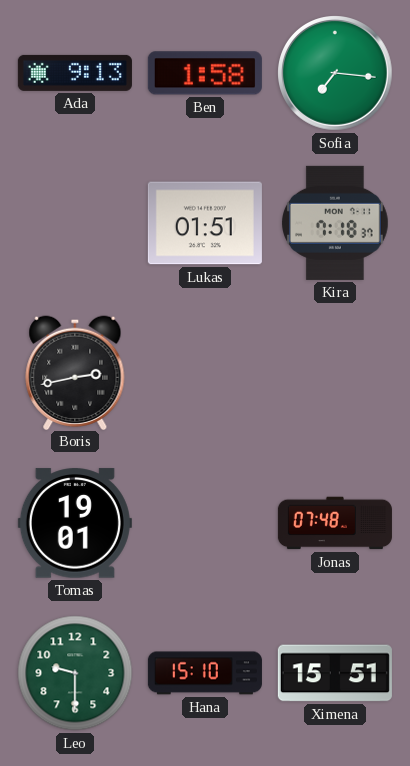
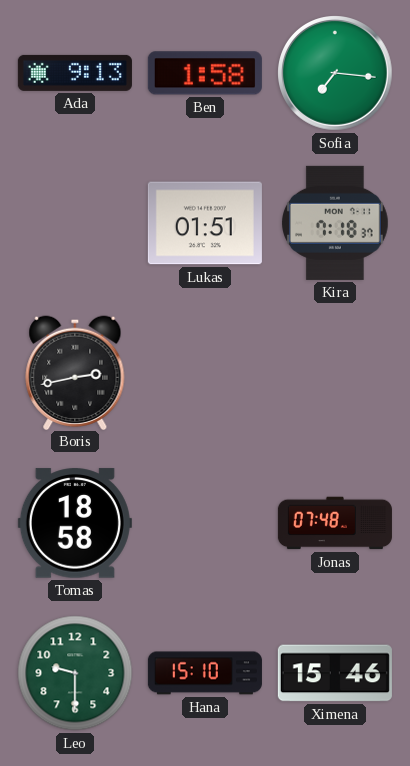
Tomas: 19:01 -> 18:58
Ximena: 15:51 -> 15:46
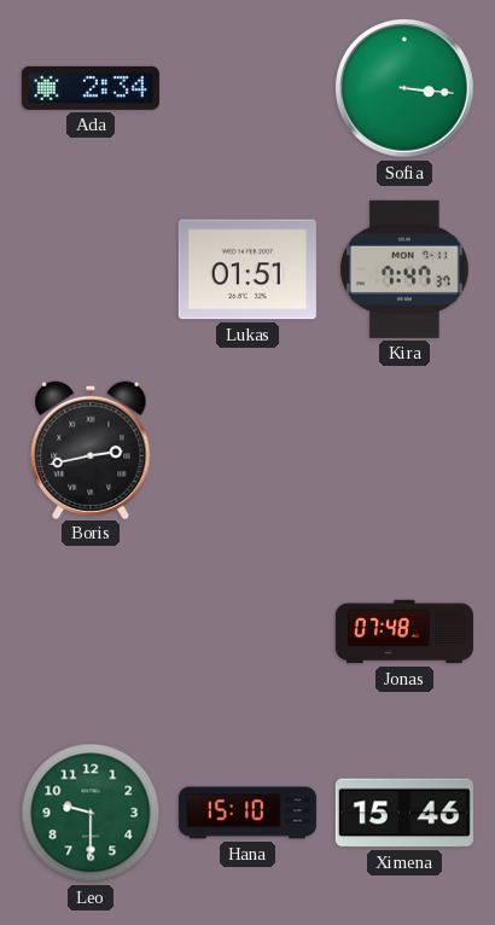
Ada: 9:13 -> 2:34
Ben: 1:58 -> none
Sofia: 7:16 -> 3:16
Kira: 7:18 -> 7:47
Tomas: 18:58 -> none
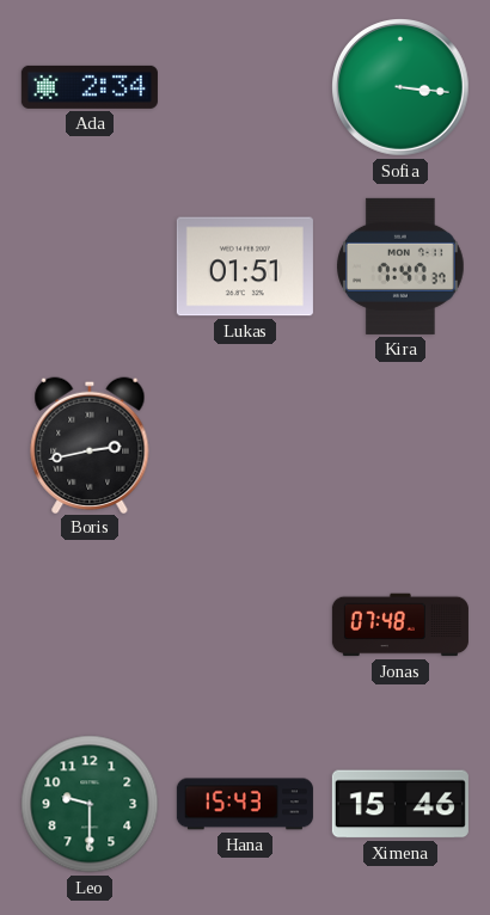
Hana: 15:10 -> 15:43
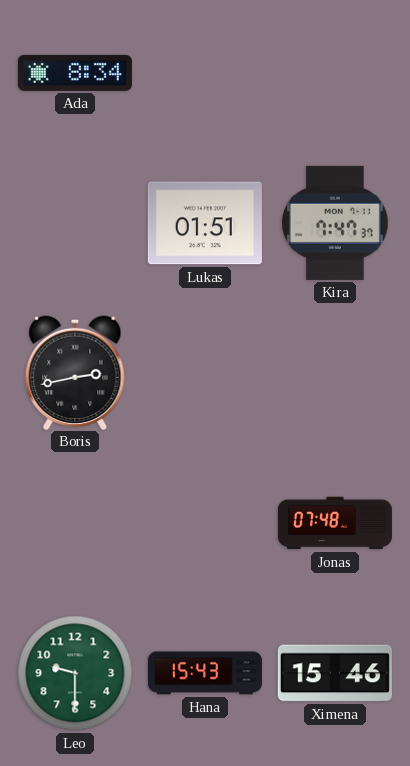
Ada: 2:34 -> 8:34
Sofia: 3:16 -> none
